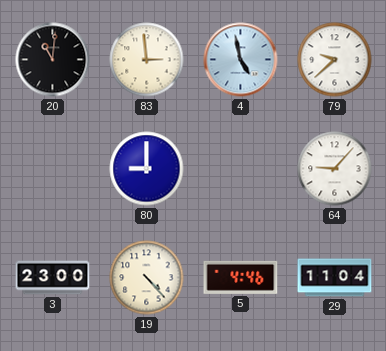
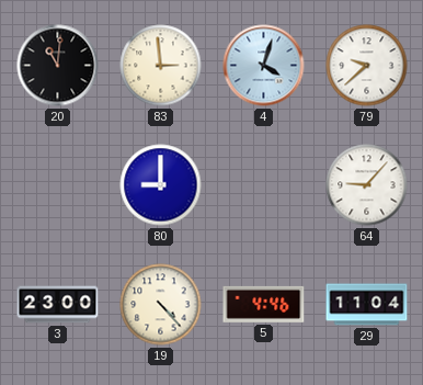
4: 4:58 -> 4:03
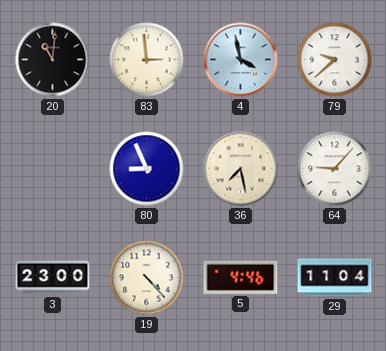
4: 4:03 -> 3:58
80: 9:00 -> 8:56
36: none -> 7:28
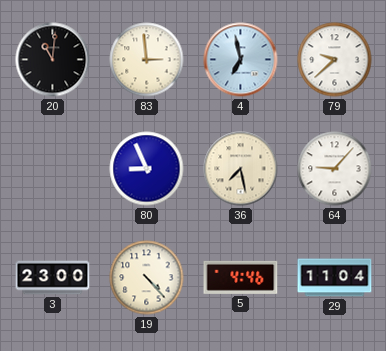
4: 3:58 -> 6:58
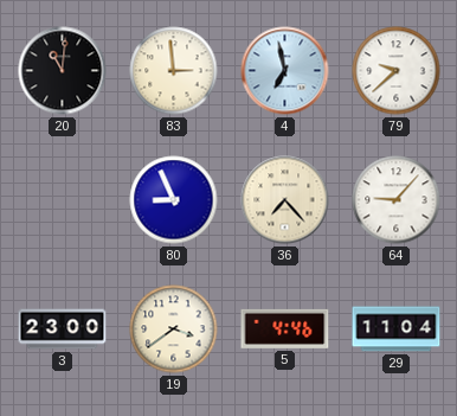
36: 7:28 -> 7:23
19: 4:23 -> 3:39
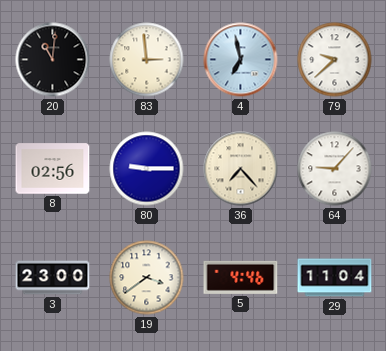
8: none -> 02:56
80: 8:56 -> 9:15
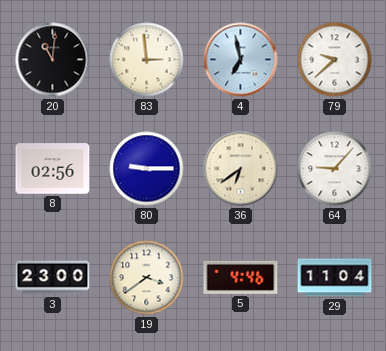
36: 7:23 -> 6:39
